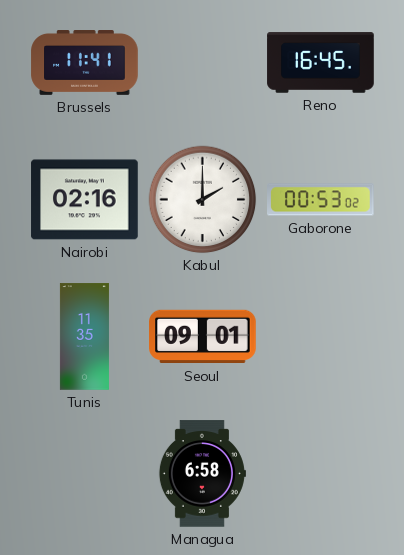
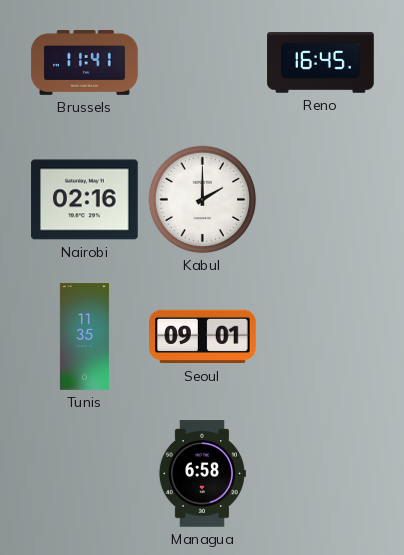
Gaborone: 00:53 -> none
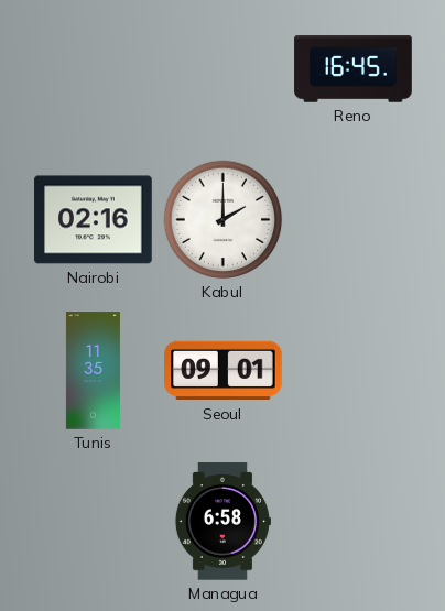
Brussels: 11:41 -> none
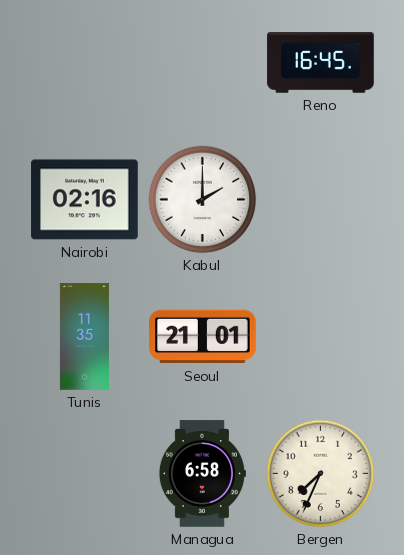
Seoul: 09:01 -> 21:01
Bergen: none -> 7:34
